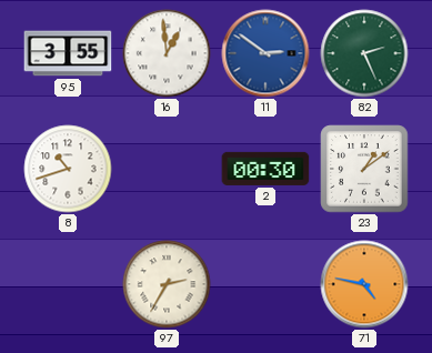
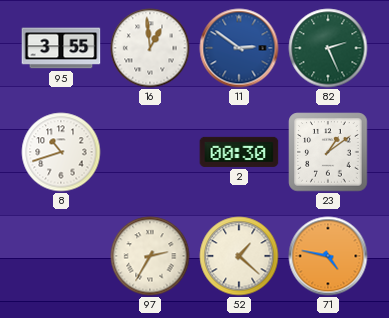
52: none -> 1:22
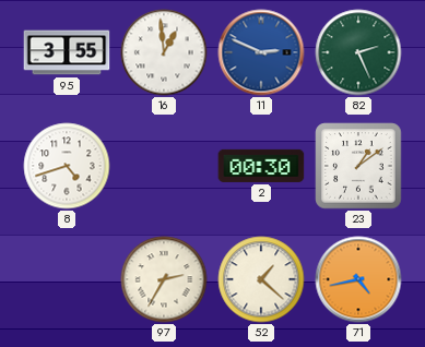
11: 2:51 -> 2:49
8: 10:42 -> 4:42
71: 4:47 -> 4:43
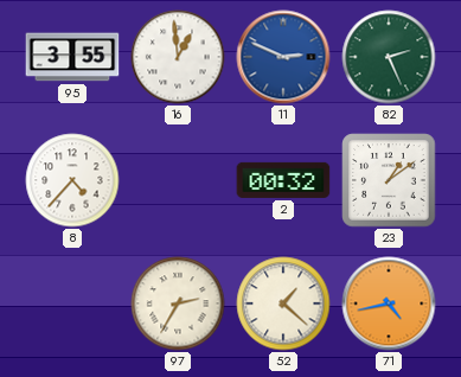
8: 4:42 -> 4:37
2: 00:30 -> 00:32
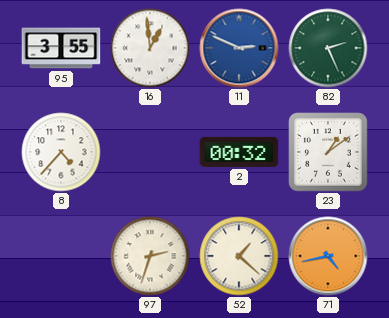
97: 2:35 -> 2:33
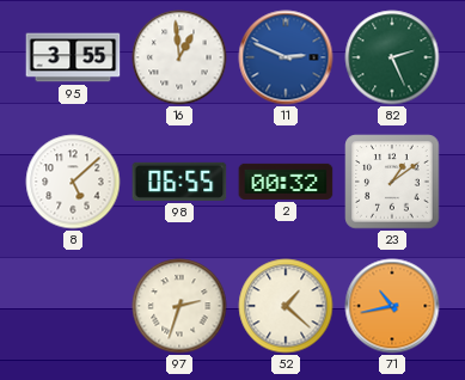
8: 4:37 -> 5:08
98: none -> 06:55
71: 4:43 -> 10:43
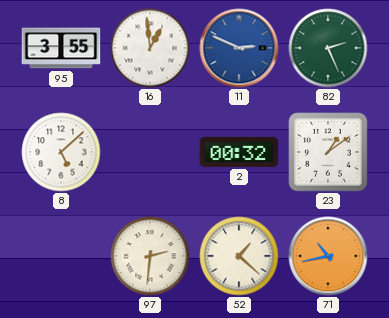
98: 06:55 -> none
97: 2:33 -> 2:31
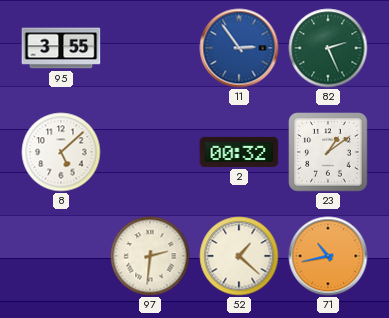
16: 12:59 -> none
11: 2:49 -> 2:54
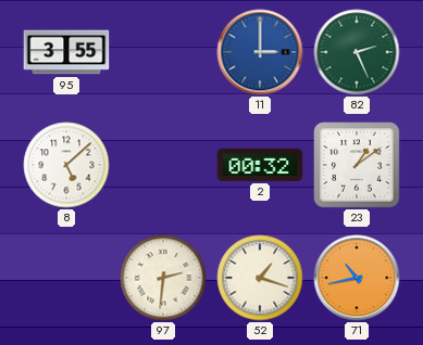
11: 2:54 -> 3:00
52: 1:22 -> 1:18
